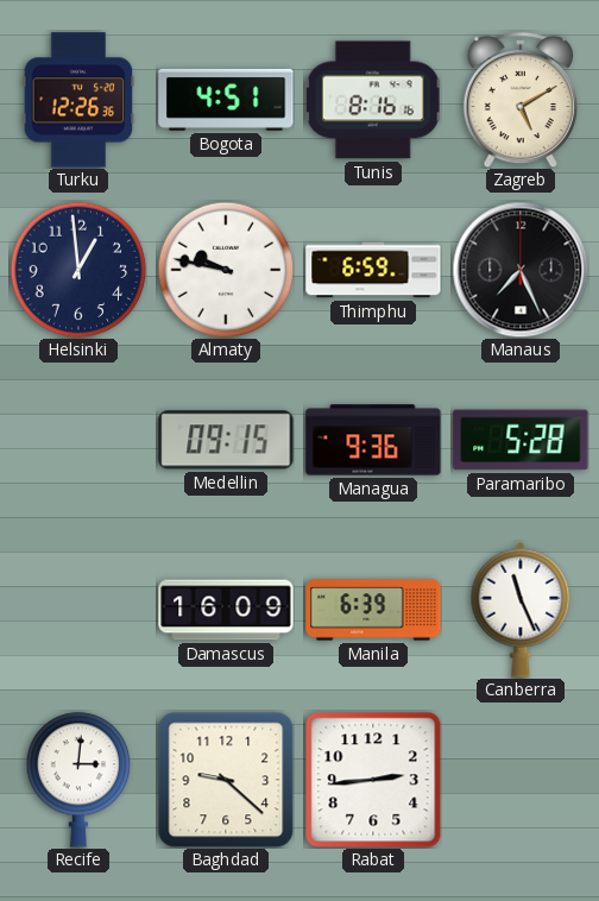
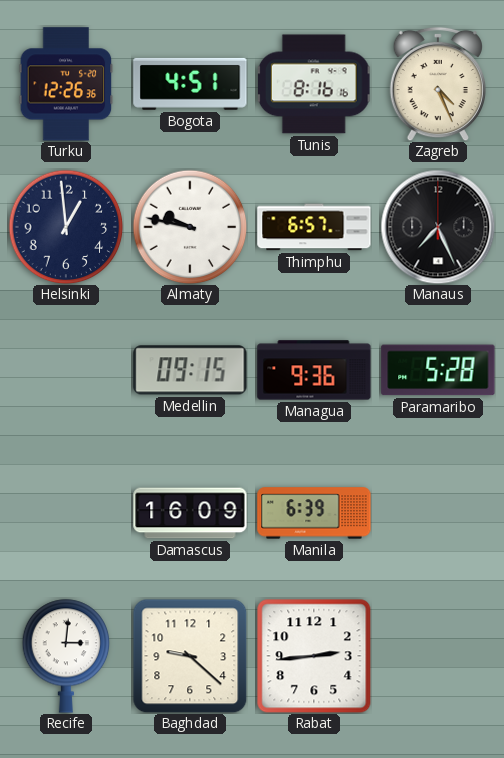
Zagreb: 5:10 -> 4:26
Thimphu: 6:59 -> 6:57
Canberra: 11:26 -> none
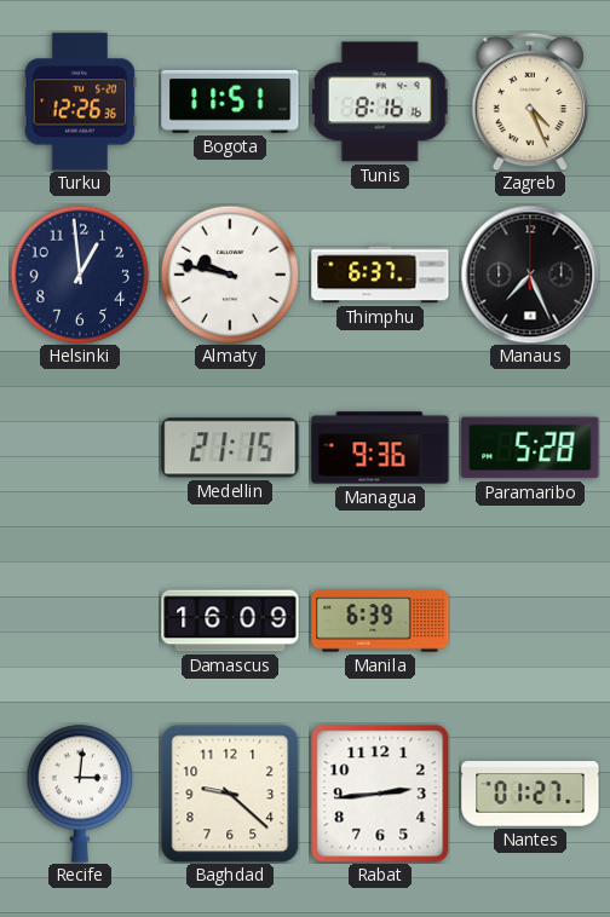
Bogota: 4:51 -> 11:51
Thimphu: 6:57 -> 6:37
Medellin: 09:15 -> 21:15
Nantes: none -> 01:27
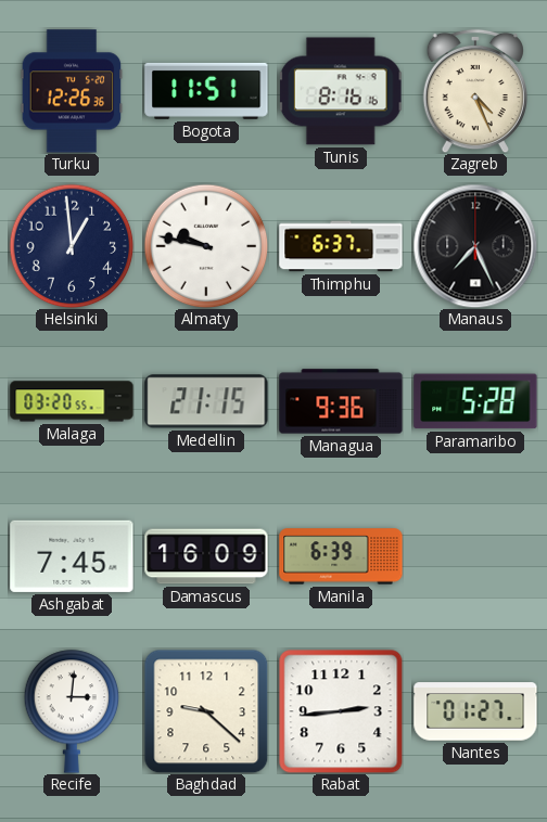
Malaga: none -> 03:20
Ashgabat: none -> 7:45
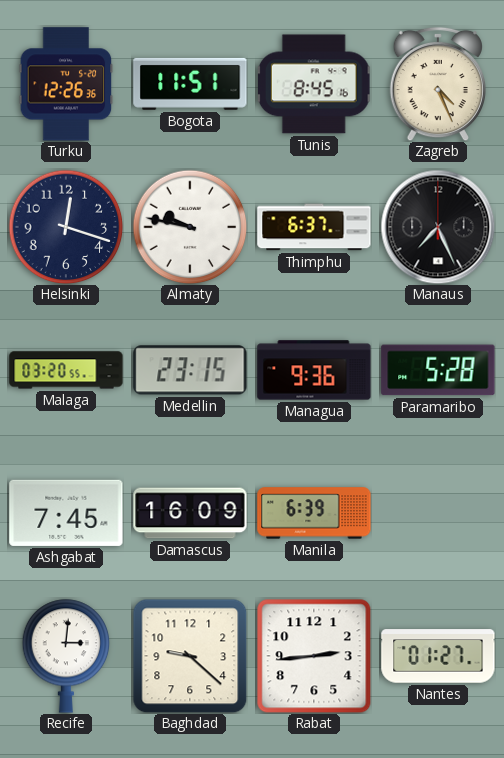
Tunis: 8:16 -> 8:45
Helsinki: 12:59 -> 12:18
Medellin: 21:15 -> 23:15
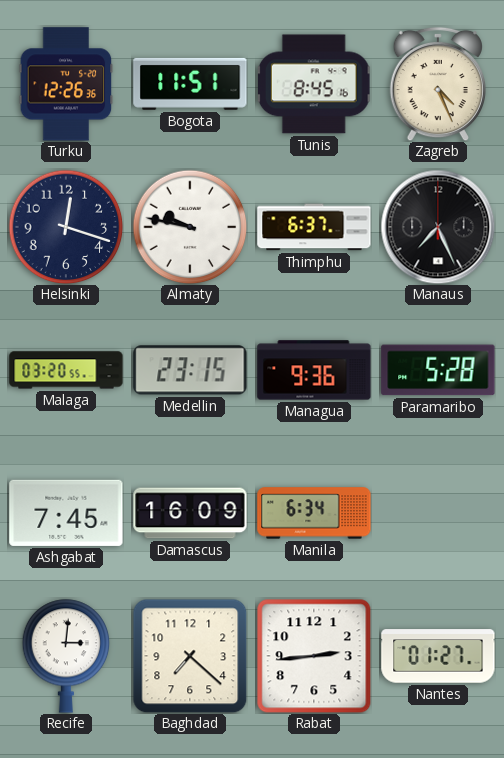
Manila: 6:39 -> 6:34
Baghdad: 9:22 -> 7:22
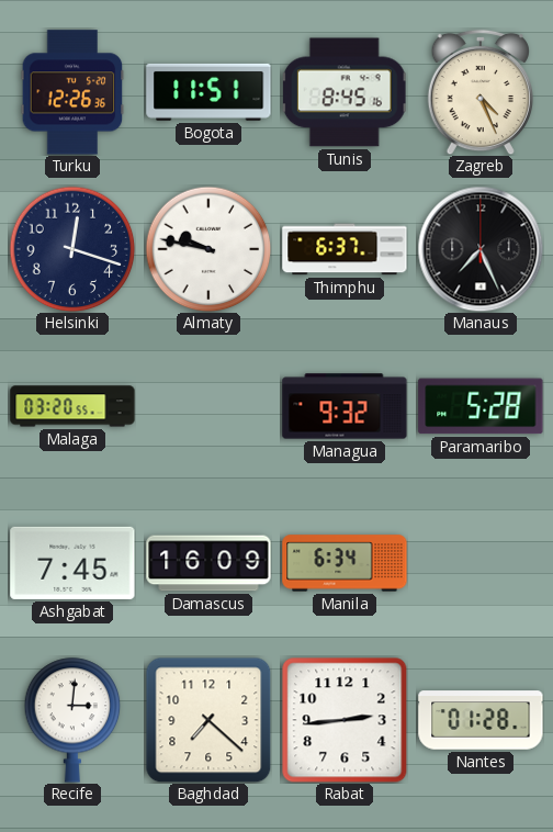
Medellin: 23:15 -> none
Managua: 9:36 -> 9:32
Nantes: 01:27 -> 01:28
